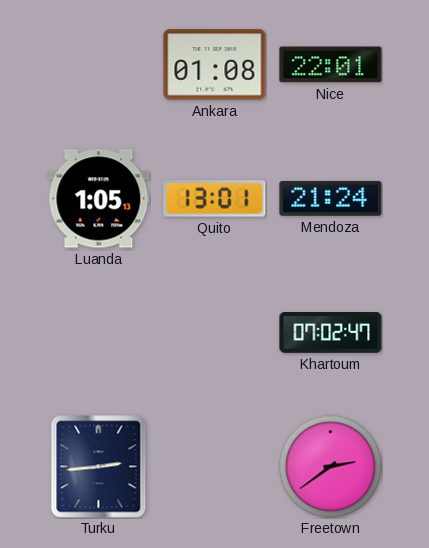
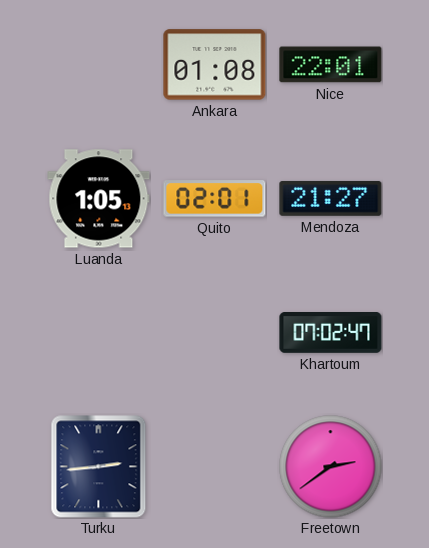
Quito: 13:01 -> 02:01
Mendoza: 21:24 -> 21:27
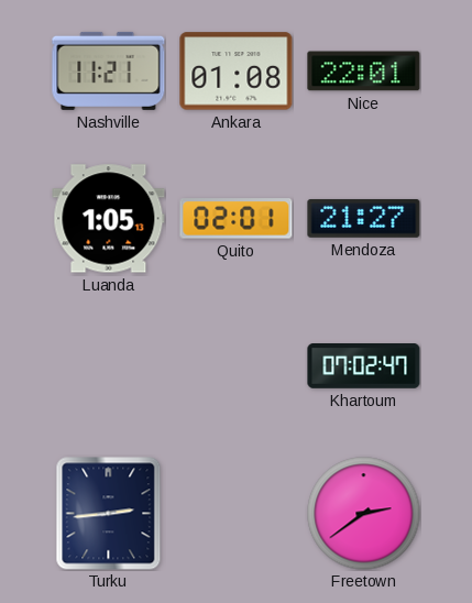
Nashville: none -> 11:21
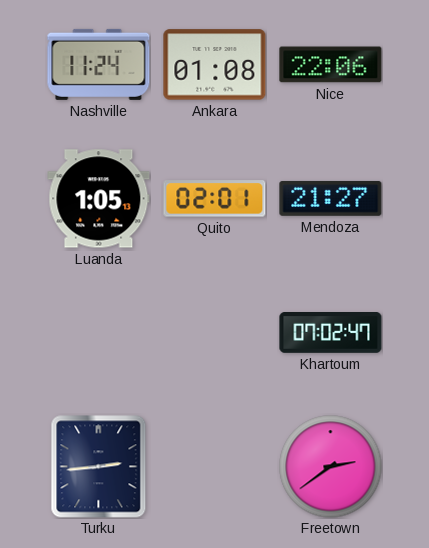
Nashville: 11:21 -> 11:24
Nice: 22:01 -> 22:06
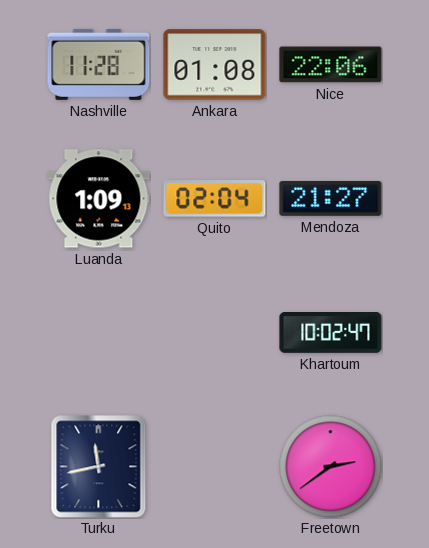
Nashville: 11:24 -> 11:28
Luanda: 1:05 -> 1:09
Quito: 02:01 -> 02:04
Khartoum: 07:02 -> 10:02
Turku: 2:44 -> 11:43
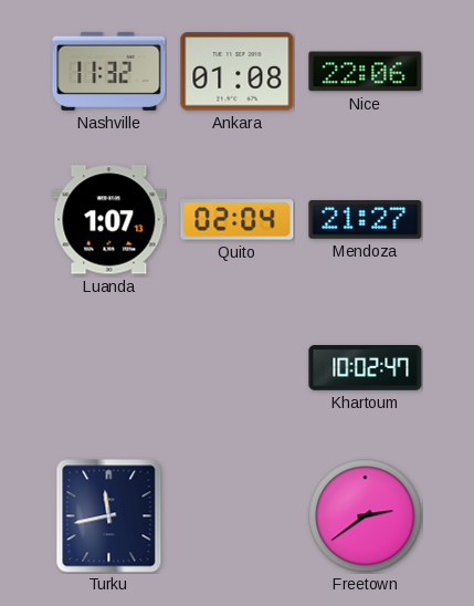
Nashville: 11:28 -> 11:32
Luanda: 1:09 -> 1:07
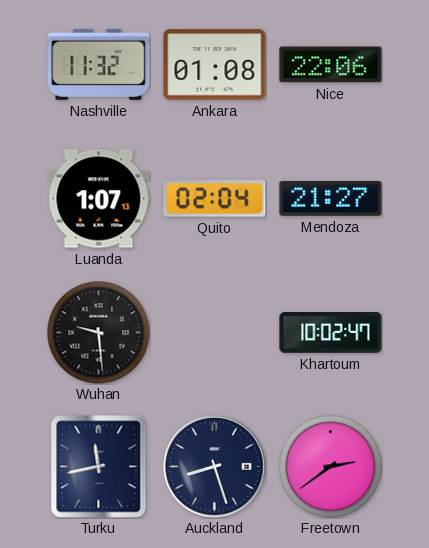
Wuhan: none -> 9:29
Auckland: none -> 8:27
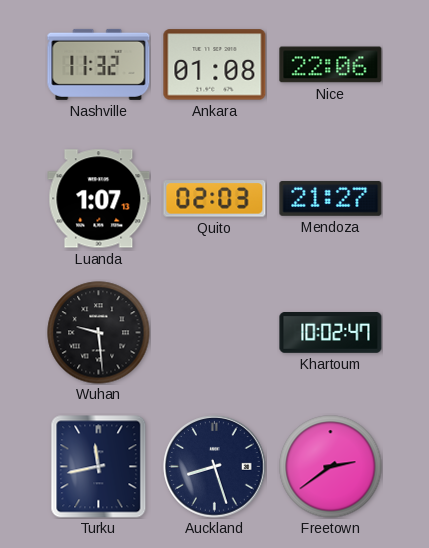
Quito: 02:04 -> 02:03
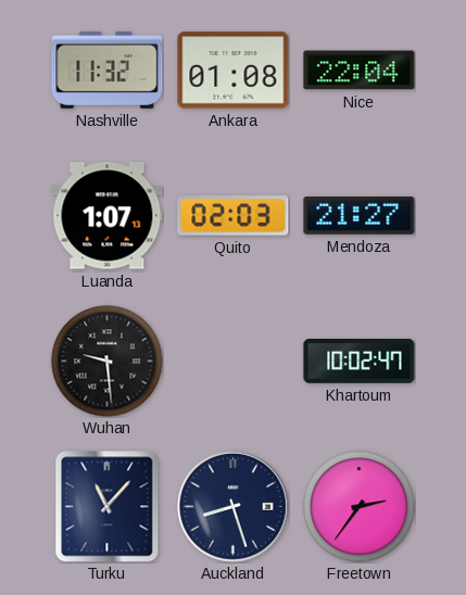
Nice: 22:06 -> 22:04
Turku: 11:43 -> 11:07
Freetown: 2:39 -> 2:36
